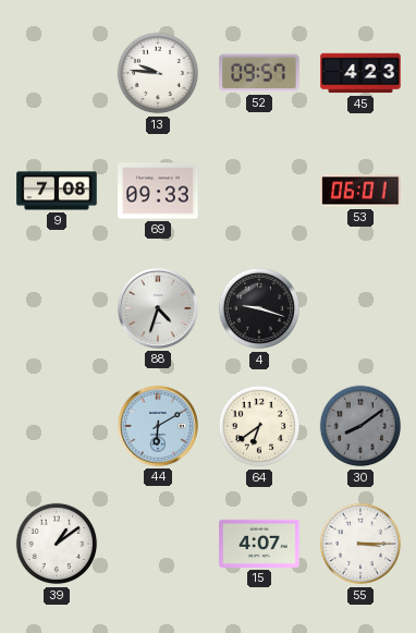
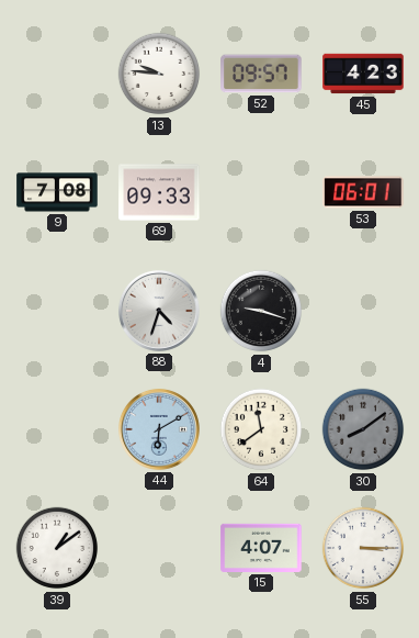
64: 6:39 -> 11:39
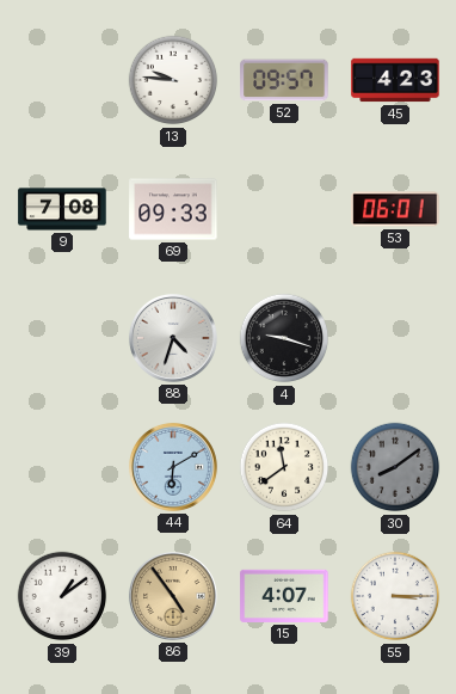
86: none -> 4:54
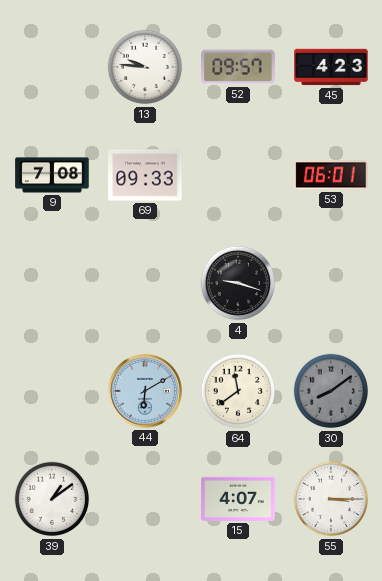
88: 4:33 -> none
86: 4:54 -> none
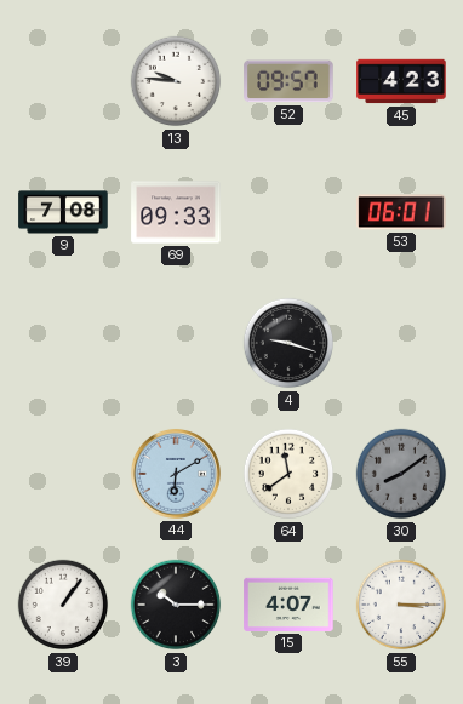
39: 1:09 -> 1:06
3: none -> 10:15
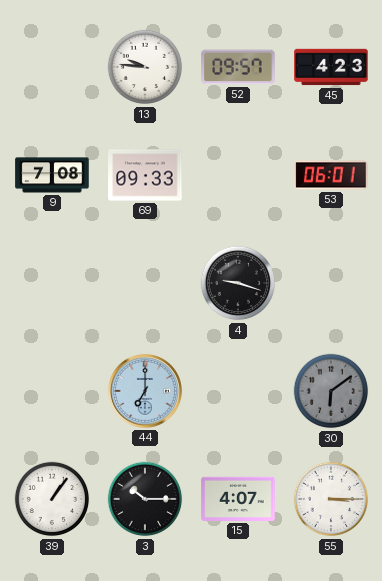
44: 6:10 -> 7:00
64: 11:39 -> none
30: 8:09 -> 6:09
